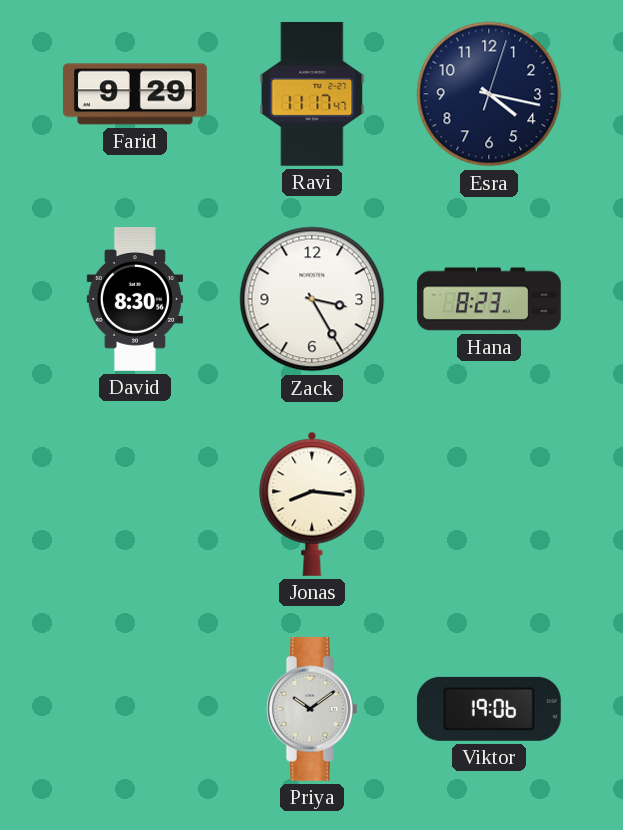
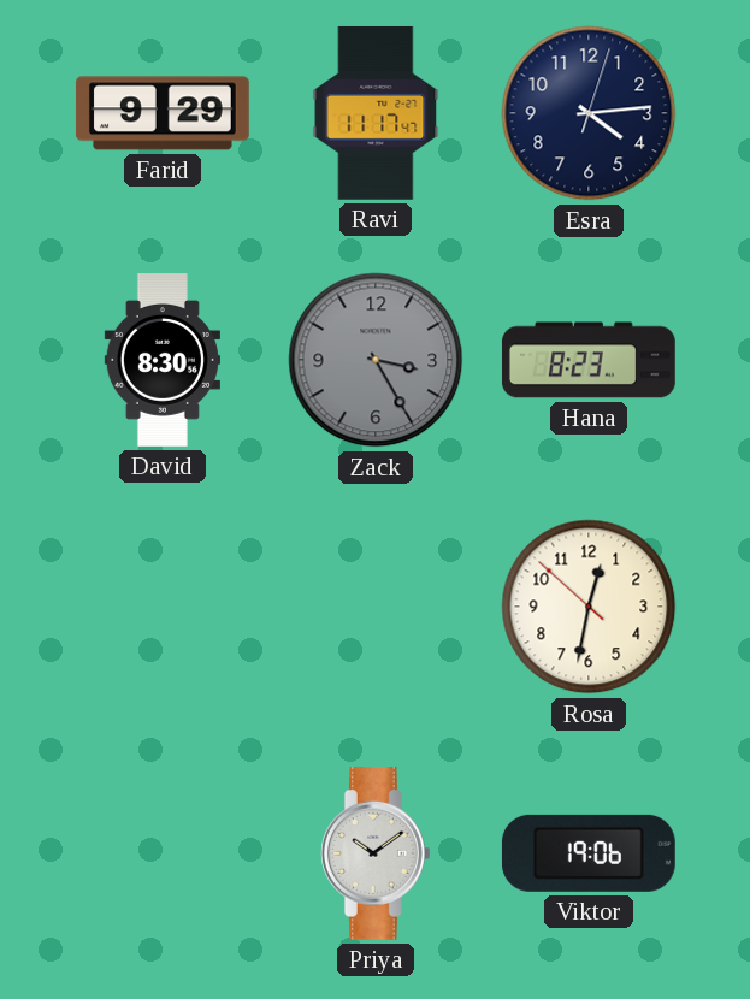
Esra: 4:17 -> 4:14
Zack dial: white -> grey
Jonas: 8:16 -> none
Rosa: none -> 12:31
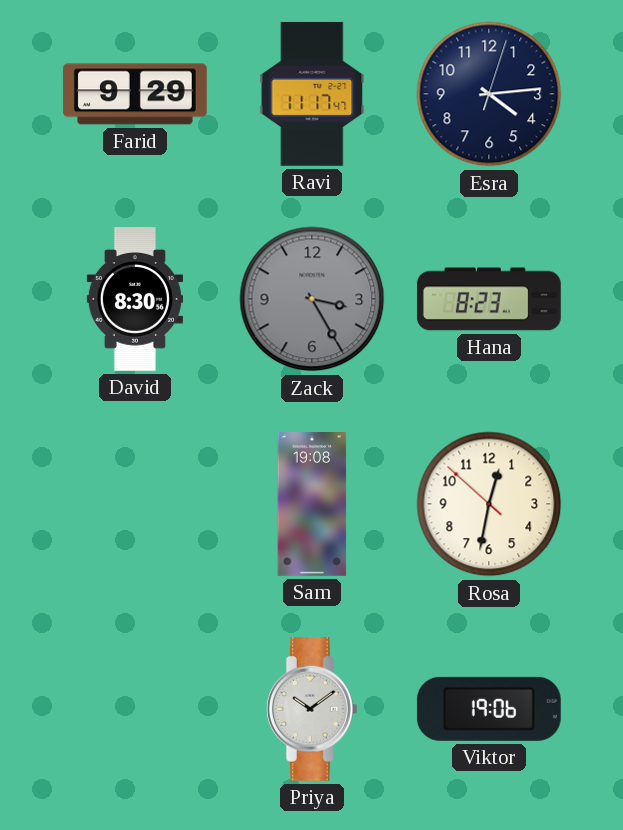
Sam: none -> 19:08
